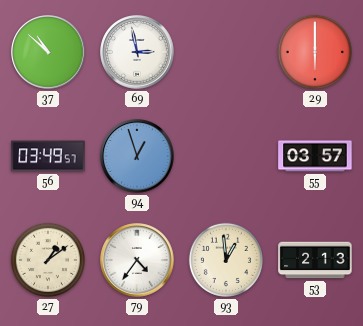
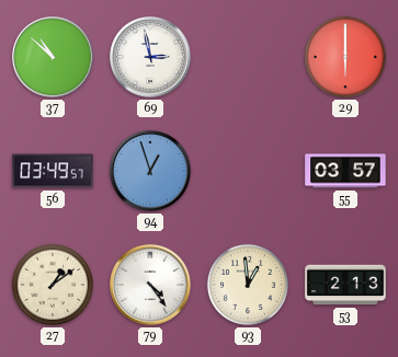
79: 4:36 -> 4:24
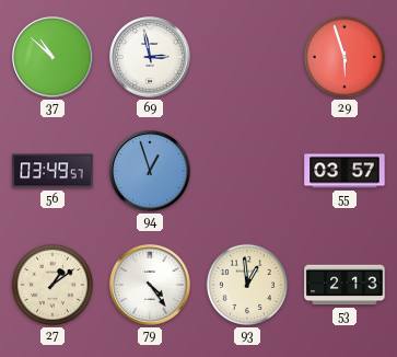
29: 6:00 -> 5:57
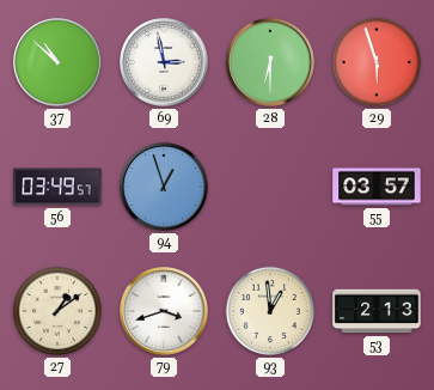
28: none -> 6:30
79: 4:24 -> 3:42
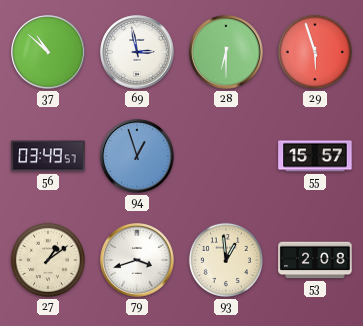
55: 03:57 -> 15:57
53: 2:13 -> 2:08
